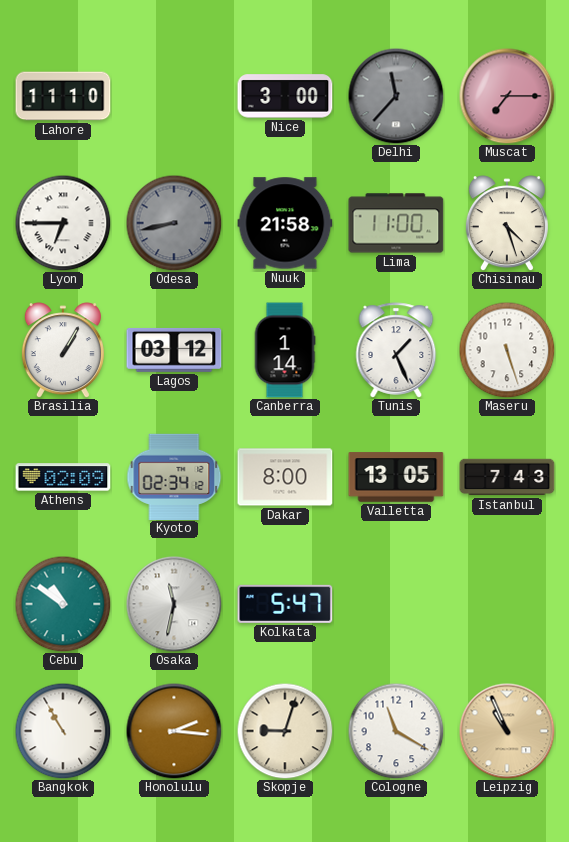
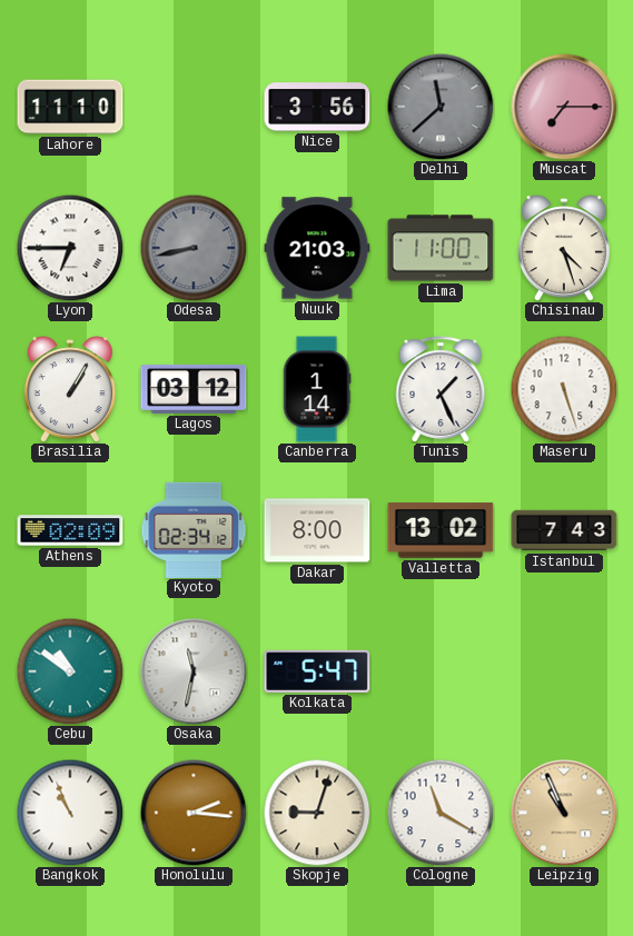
Nice: 3:00 -> 3:56
Delhi: 11:37 -> 11:38
Nuuk: 21:58 -> 21:03
Valletta: 13:05 -> 13:02
Bangkok: 10:55 -> 10:56
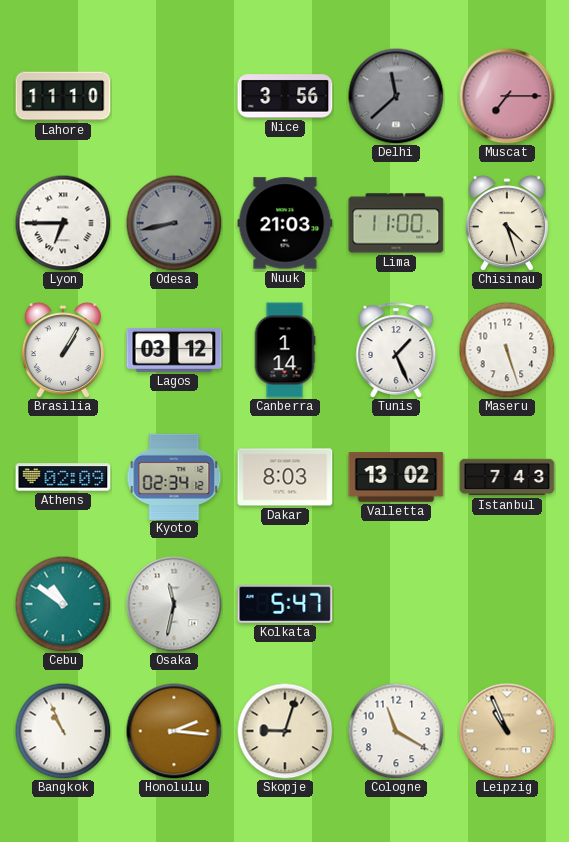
Dakar: 8:00 -> 8:03
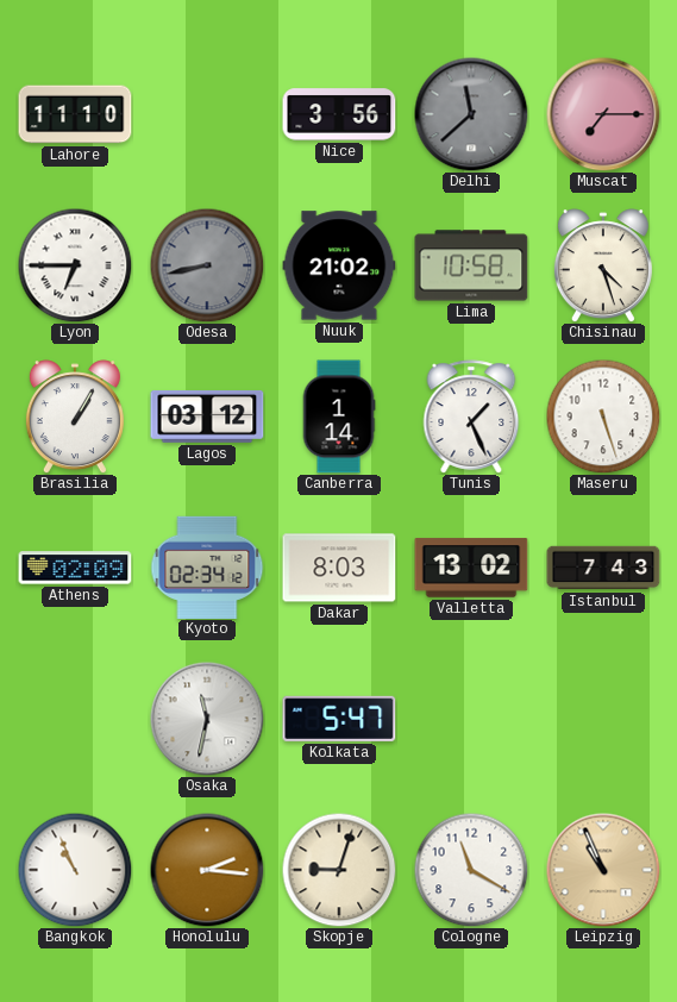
Nuuk: 21:03 -> 21:02
Lima: 11:00 -> 10:58
Cebu: 10:51 -> none
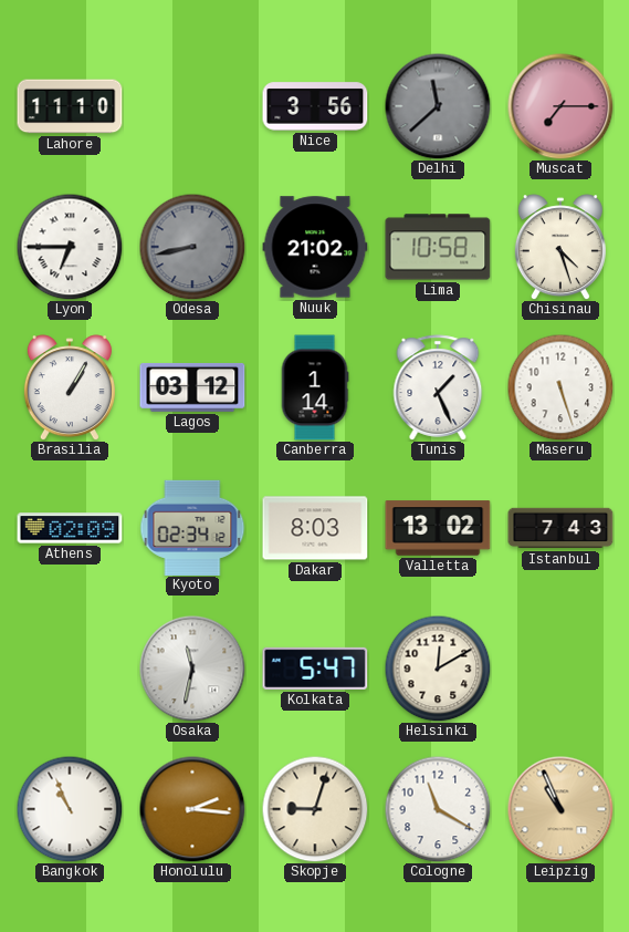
Helsinki: none -> 12:10
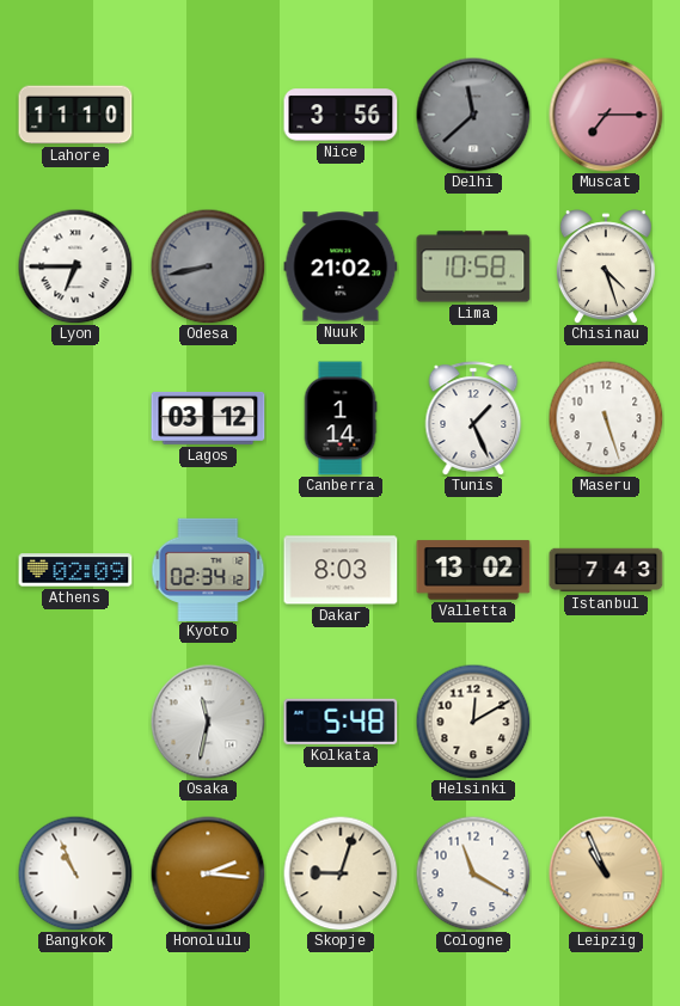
Brasilia: 1:05 -> none
Kolkata: 5:47 -> 5:48
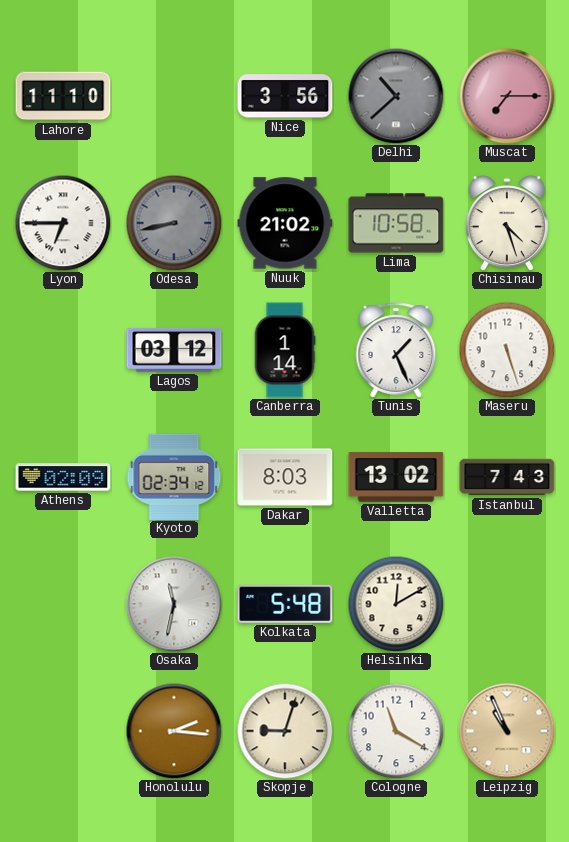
Delhi: 11:38 -> 10:38
Bangkok: 10:56 -> none
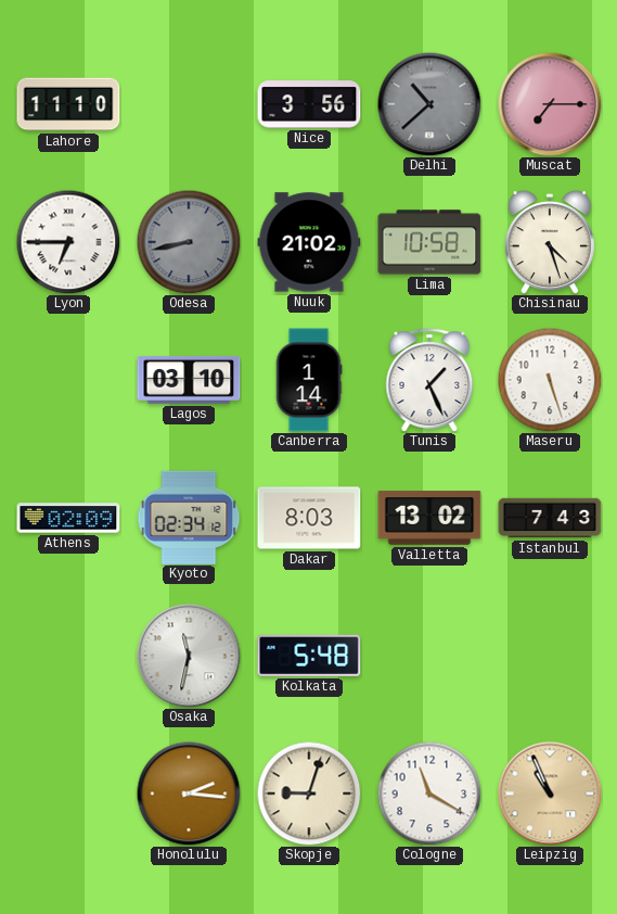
Lagos: 03:12 -> 03:10
Helsinki: 12:10 -> none
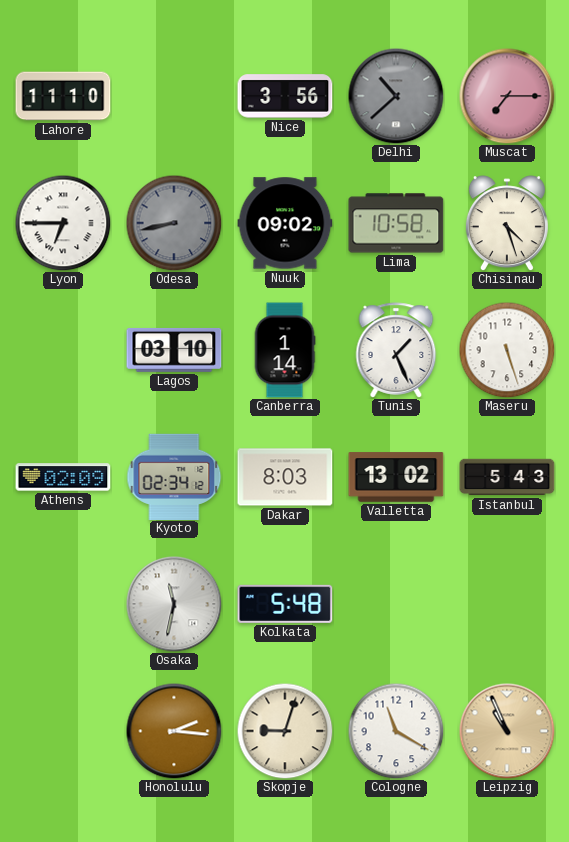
Nuuk: 21:02 -> 09:02
Istanbul: 7:43 -> 5:43
